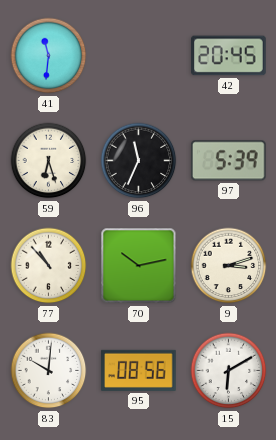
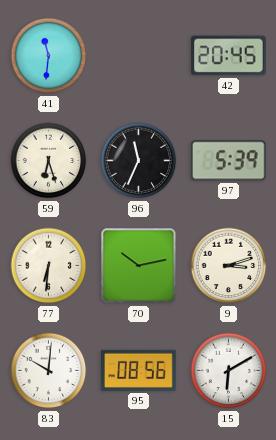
77: 10:53 -> 6:31
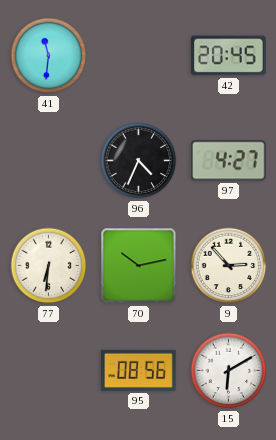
59: 6:27 -> none
96: 11:34 -> 4:34
97: 5:39 -> 4:27
9: 3:12 -> 2:53
83: 10:01 -> none
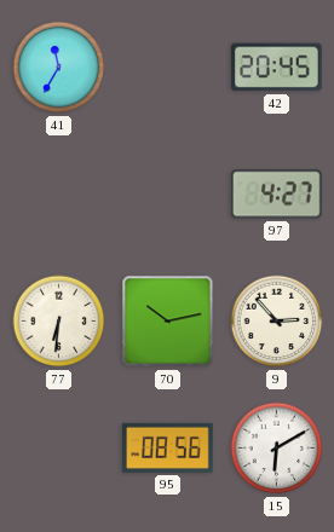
41: 11:31 -> 11:35
96: 4:34 -> none
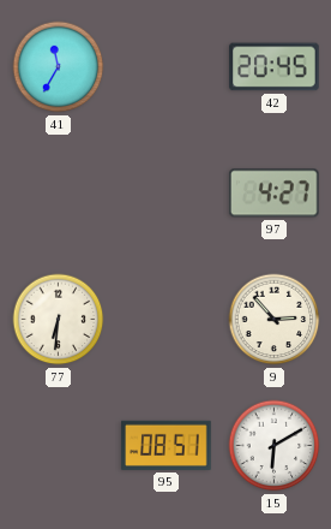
70: 10:13 -> none
95: 08:56 -> 08:51
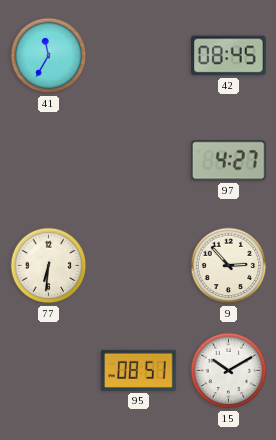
42: 20:45 -> 08:45
15: 6:10 -> 10:10
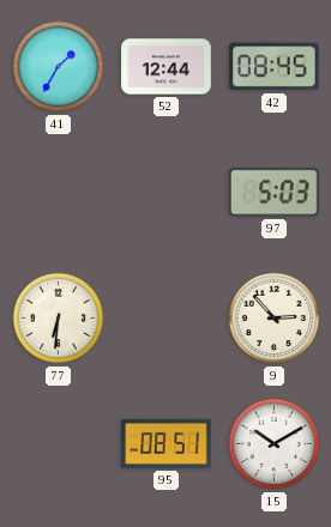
41: 11:35 -> 1:35
52: none -> 12:44
97: 4:27 -> 5:03
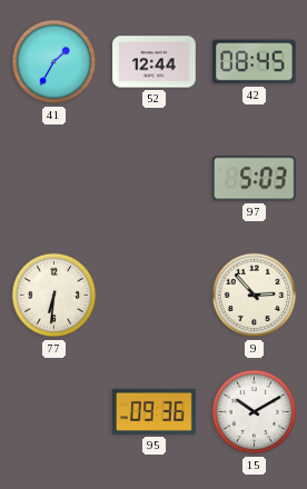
95: 08:51 -> 09:36
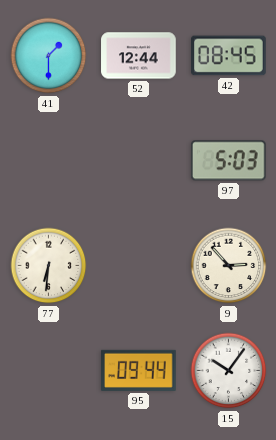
41: 1:35 -> 1:30
95: 09:36 -> 09:44
15: 10:10 -> 10:06
